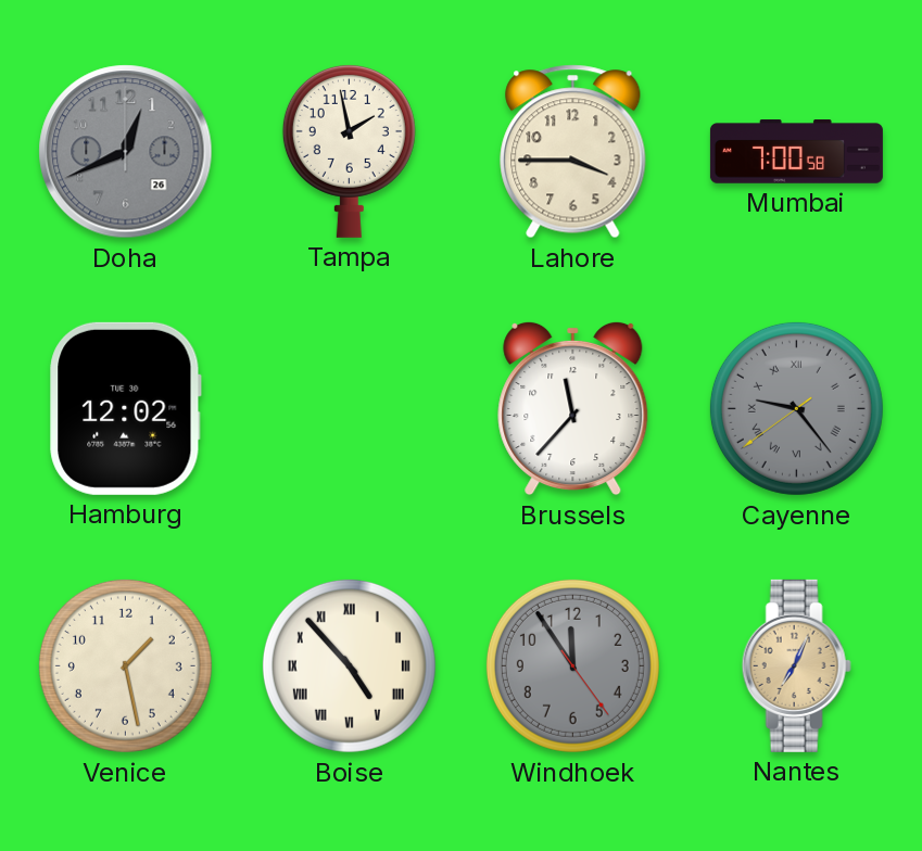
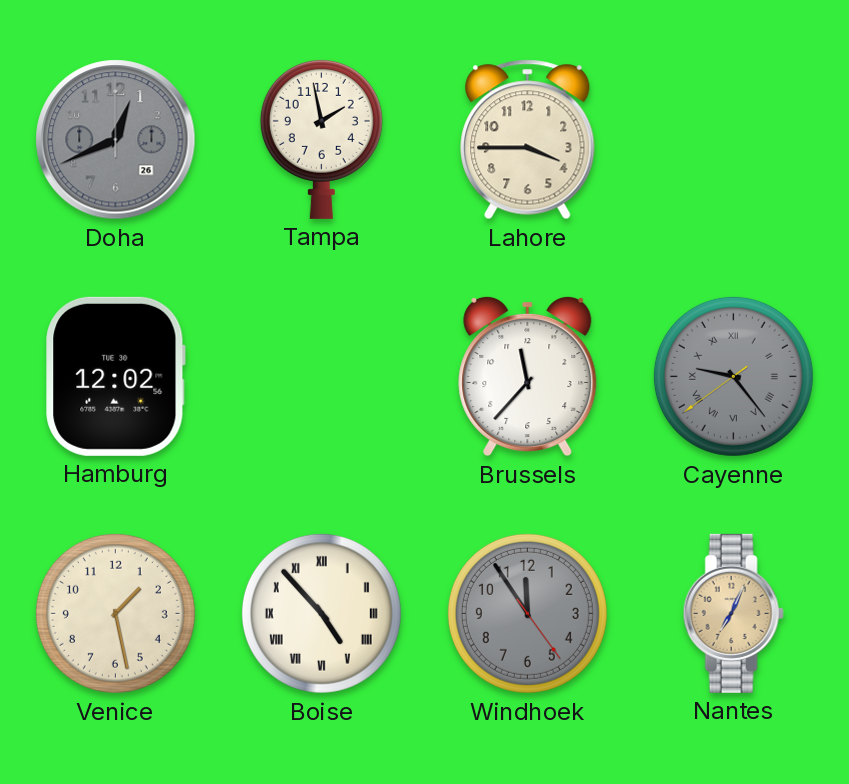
Mumbai: 7:00 -> none
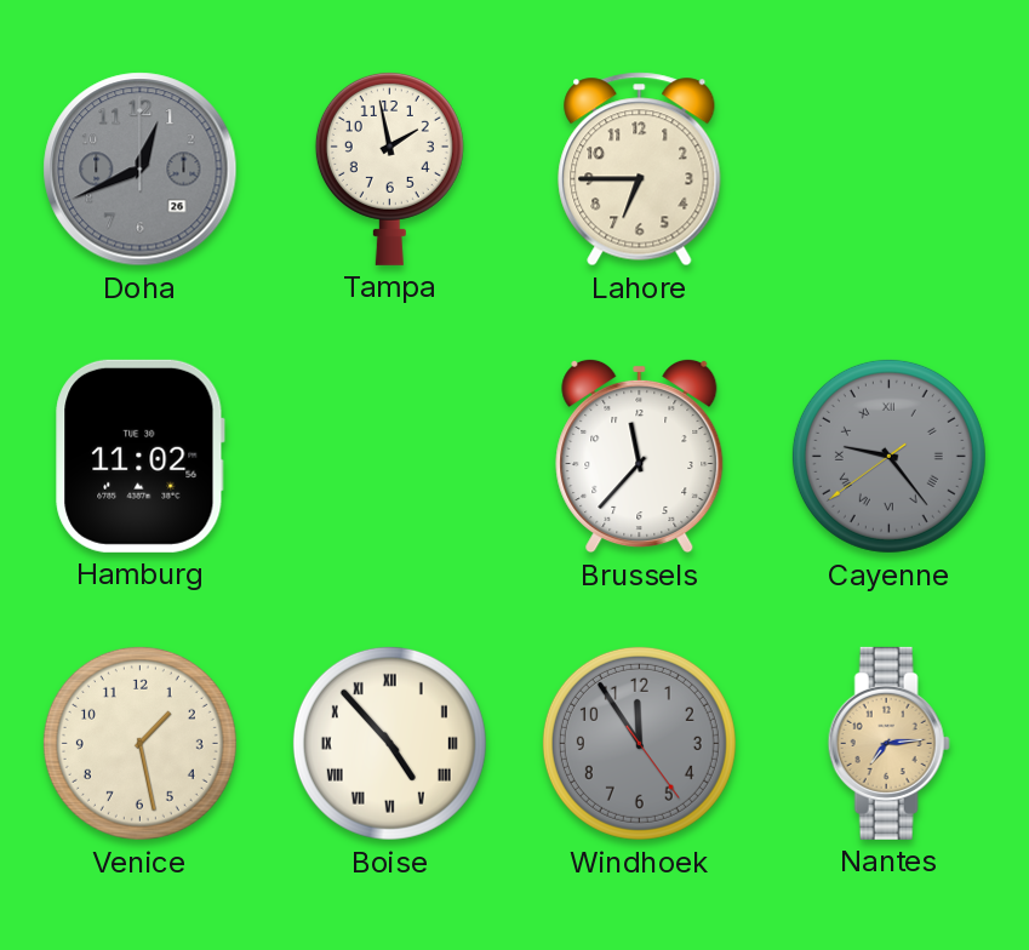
Lahore: 3:45 -> 6:45
Hamburg: 12:02 -> 11:02
Nantes: 7:04 -> 7:14
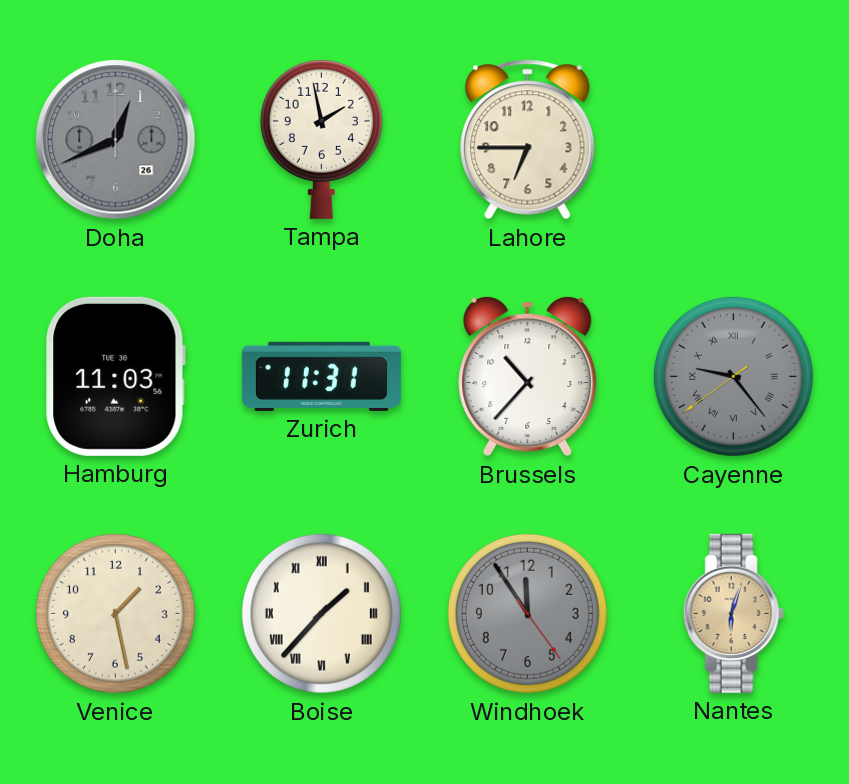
Hamburg: 11:02 -> 11:03
Zurich: none -> 11:31
Brussels: 11:37 -> 10:37
Boise: 4:53 -> 1:37
Nantes: 7:14 -> 6:03
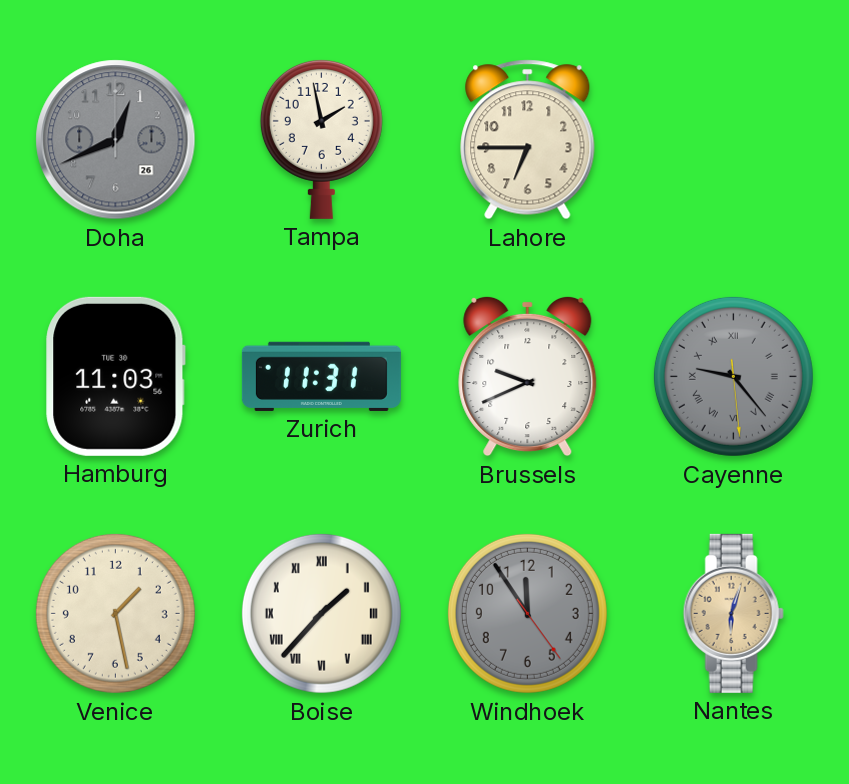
Brussels: 10:37 -> 9:41
Cayenne: 9:23:39 -> 9:23:29
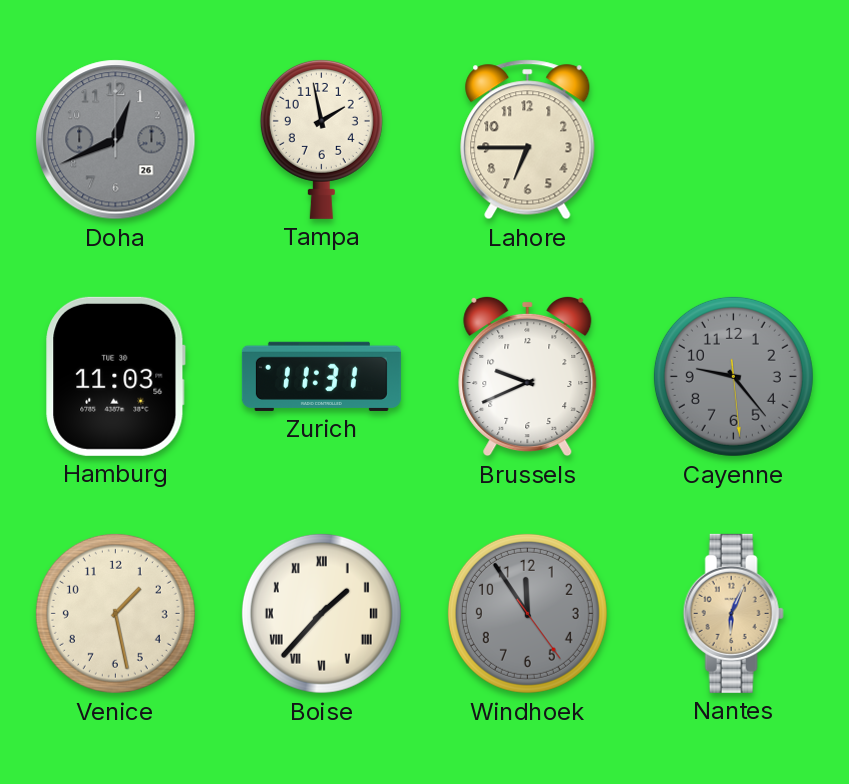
Cayenne numerals: Roman -> Arabic
Nantes: 6:03 -> 6:04
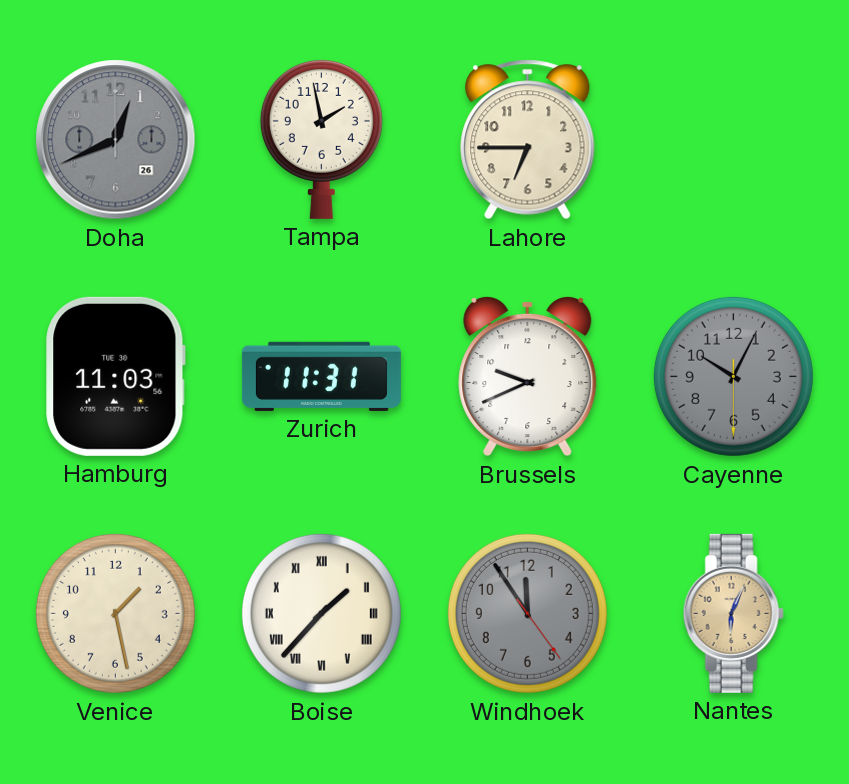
Cayenne: 9:23 -> 10:04
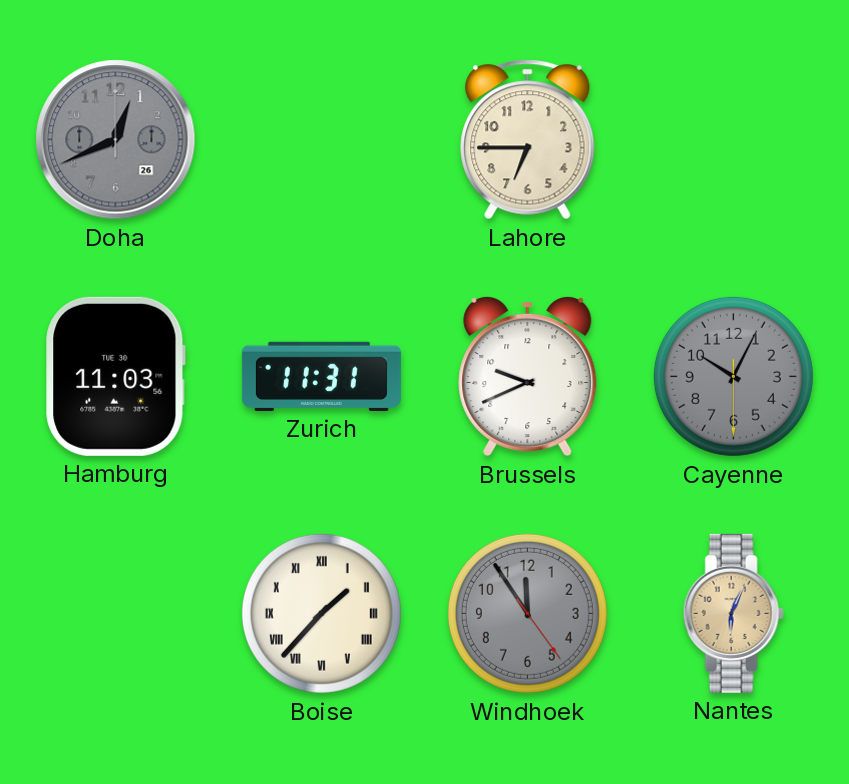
Tampa: 1:58 -> none
Venice: 1:28 -> none
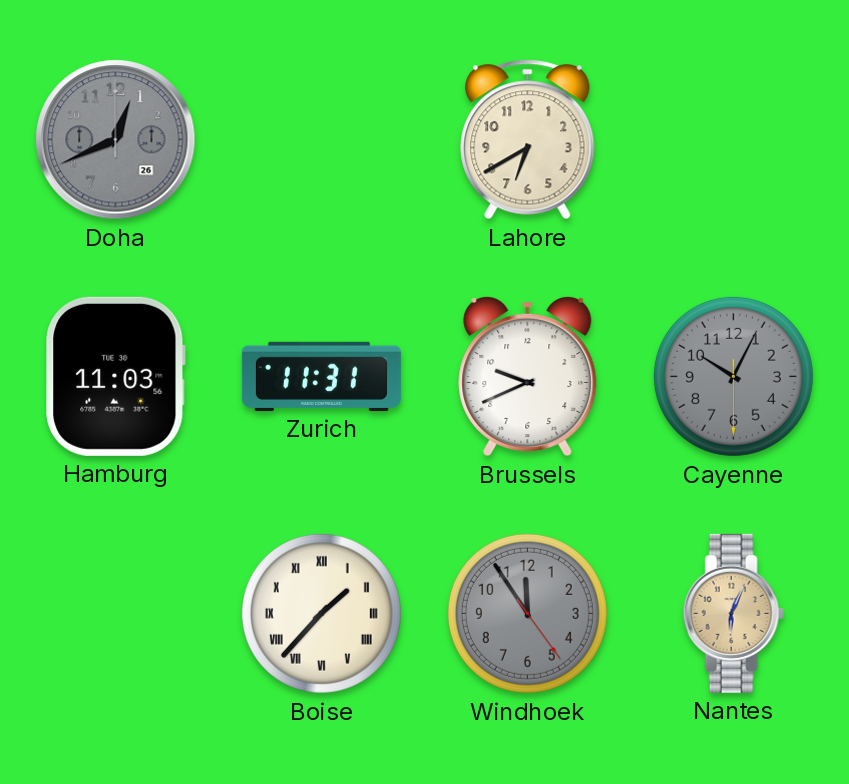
Lahore: 6:45 -> 6:40
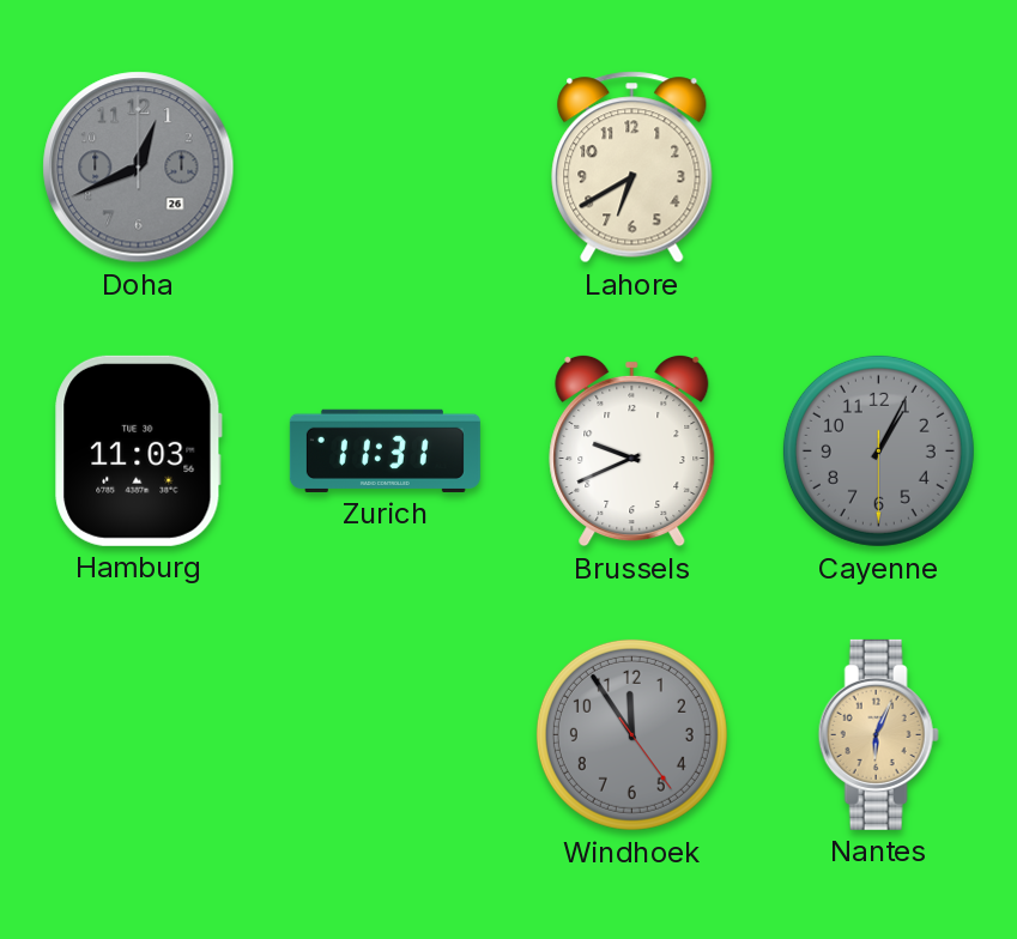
Cayenne: 10:04 -> 1:04
Boise: 1:37 -> none
